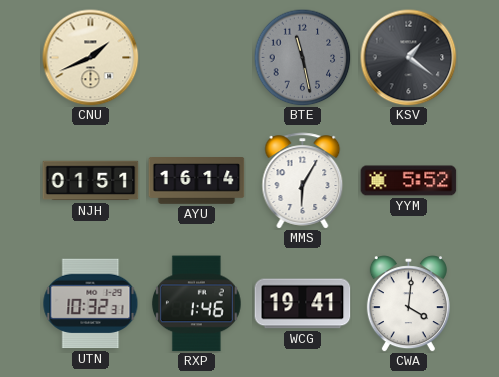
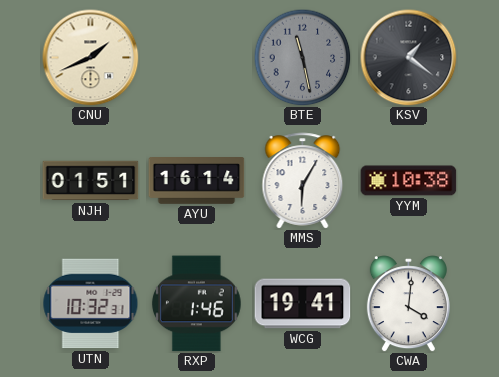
YYM: 5:52 -> 10:38
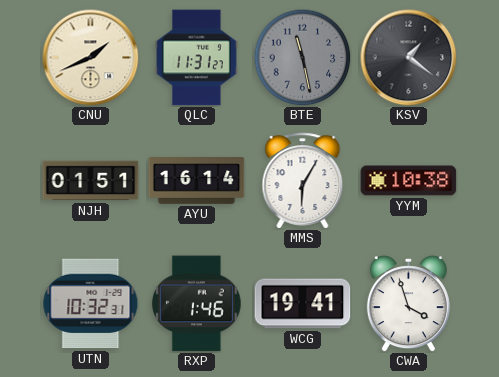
QLC: none -> 11:31
CWA: 4:01 -> 3:57
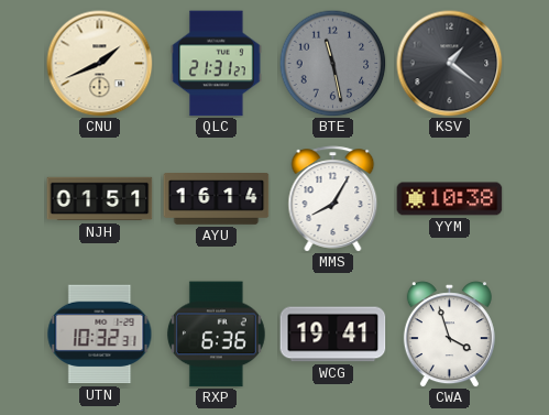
QLC: 11:31 -> 21:31
MMS: 6:05 -> 8:05
RXP: 1:46 -> 6:36
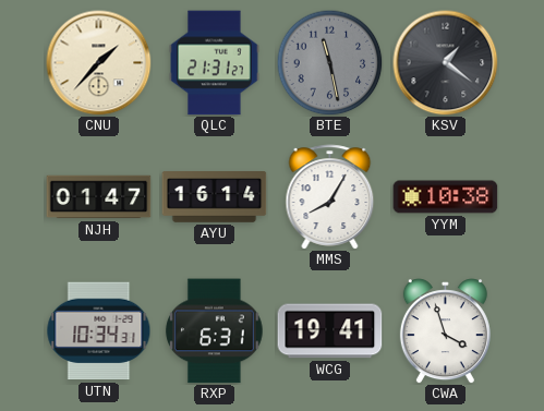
CNU: 1:41 -> 1:37
NJH: 01:51 -> 01:47
UTN: 10:32 -> 10:34
RXP: 6:36 -> 6:31
